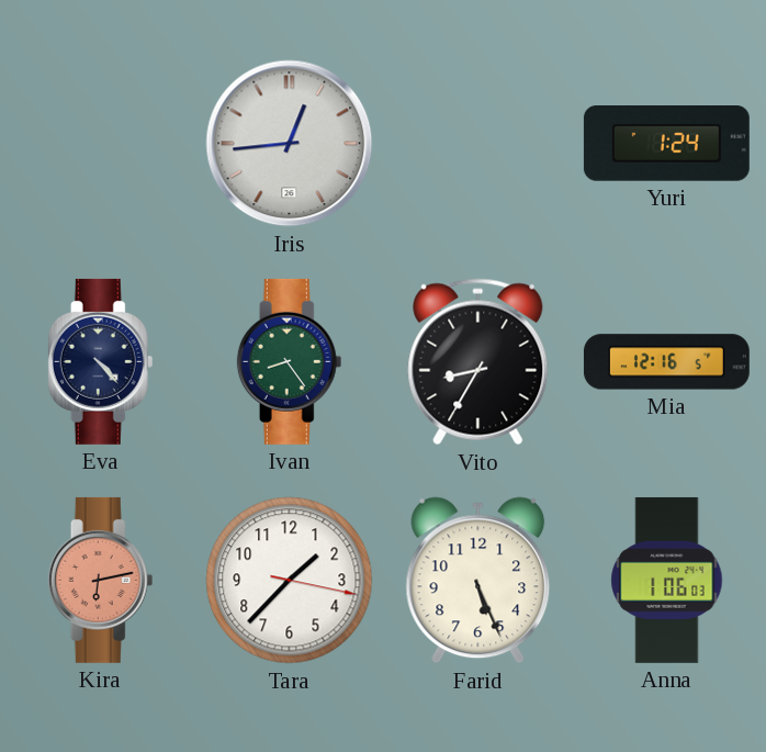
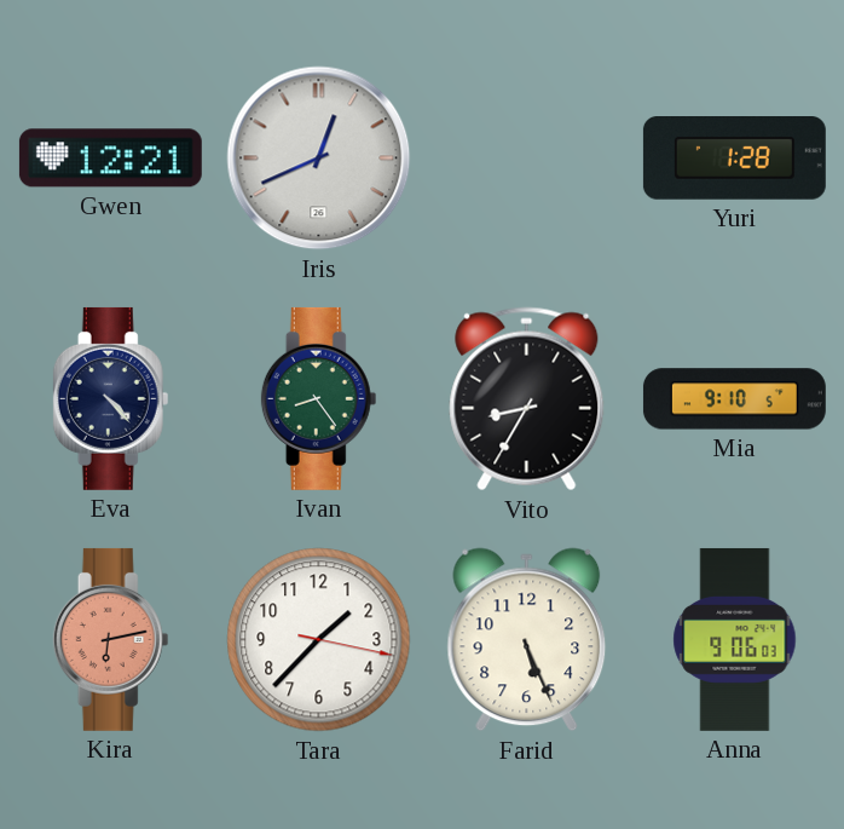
Gwen: none -> 12:21
Iris: 12:44 -> 12:41
Yuri: 1:24 -> 1:28
Mia: 12:16 -> 9:10
Anna: 1:06 -> 9:06
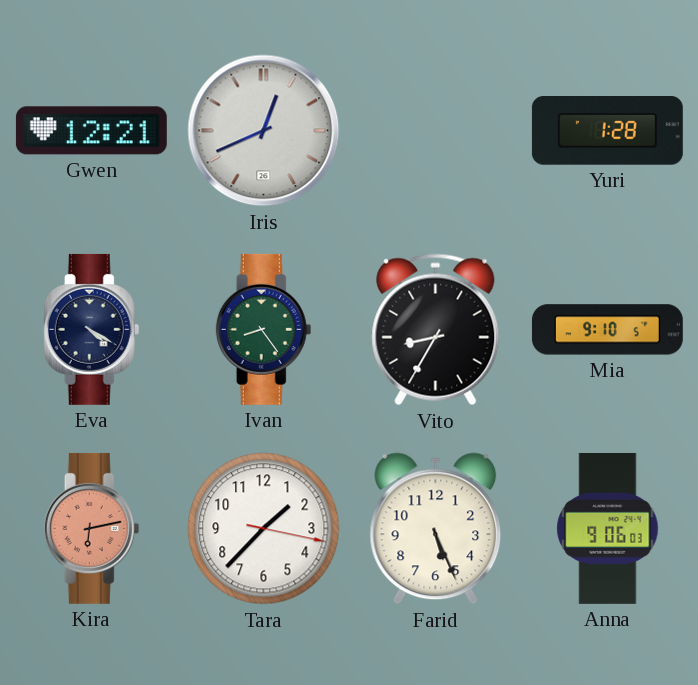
Eva: 4:23 -> 4:20
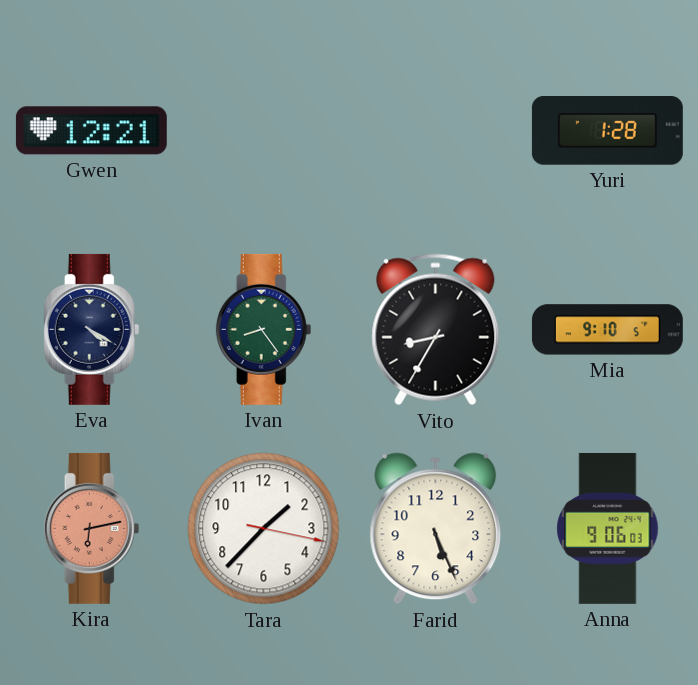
Iris: 12:41 -> none
